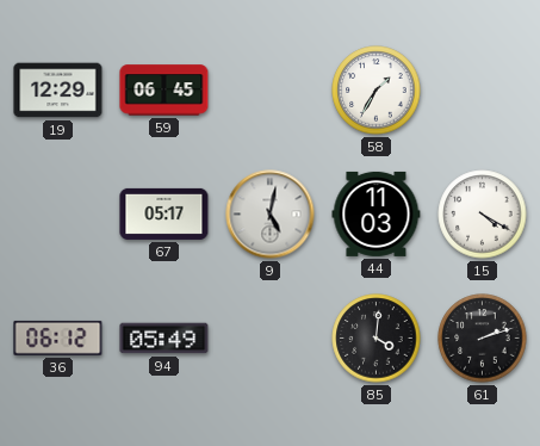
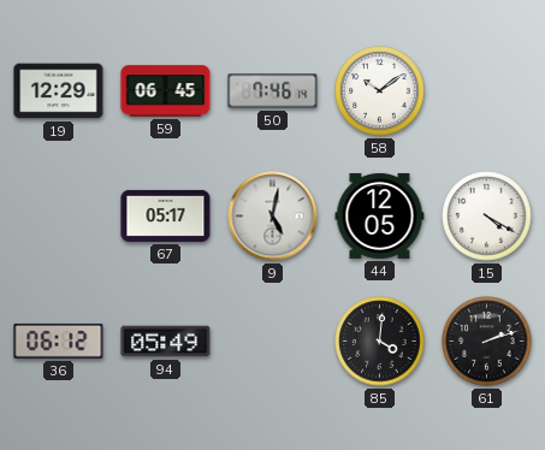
50: none -> 7:46
58: 1:35 -> 10:09
44: 11:03 -> 12:05
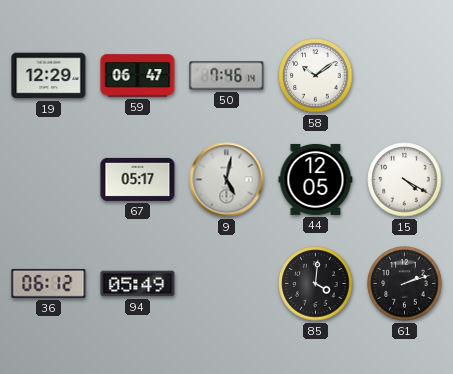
59: 06:45 -> 06:47
